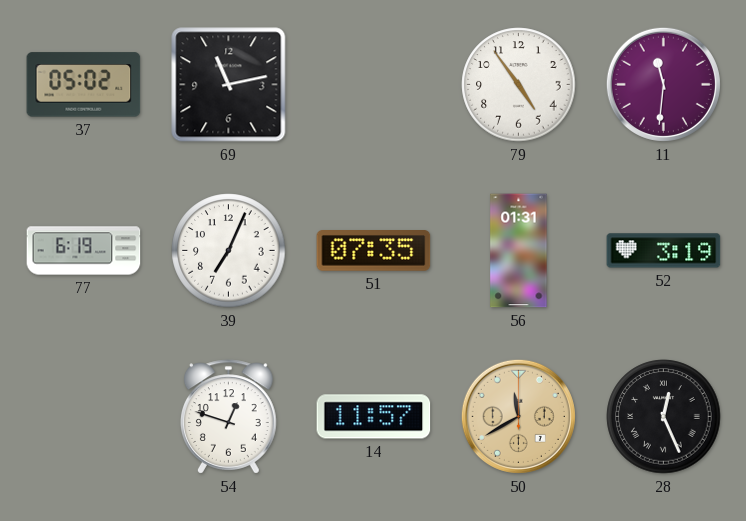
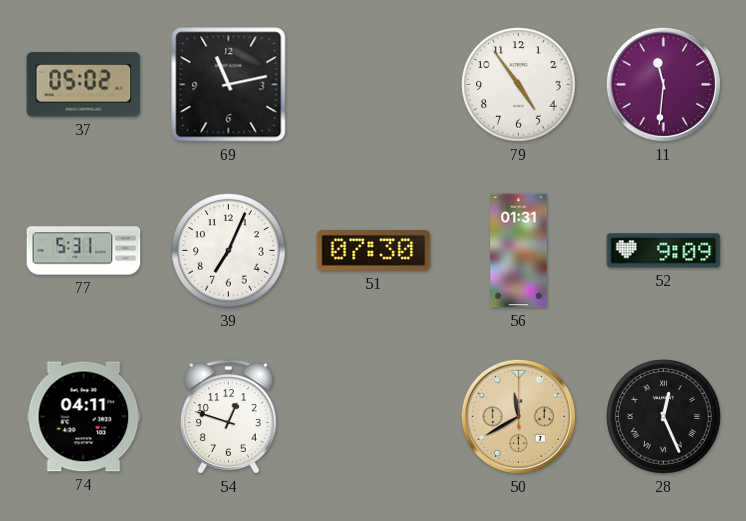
77: 6:19 -> 5:31
51: 07:35 -> 07:30
52: 3:19 -> 9:09
74: none -> 04:11
14: 11:57 -> none
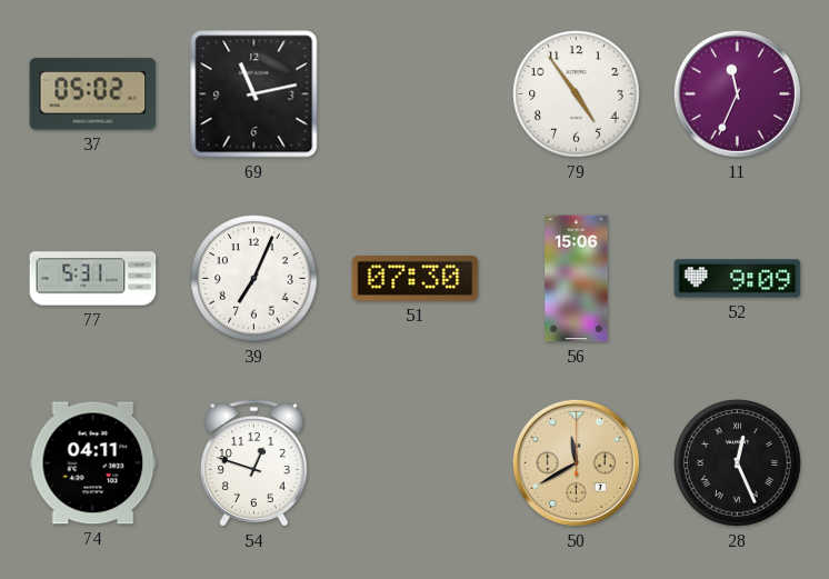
11: 11:31 -> 11:34
56: 01:31 -> 15:06
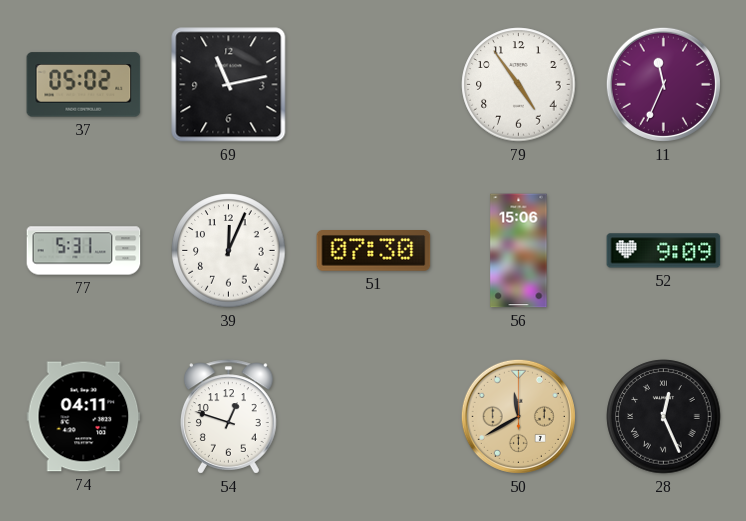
39: 7:04 -> 12:04
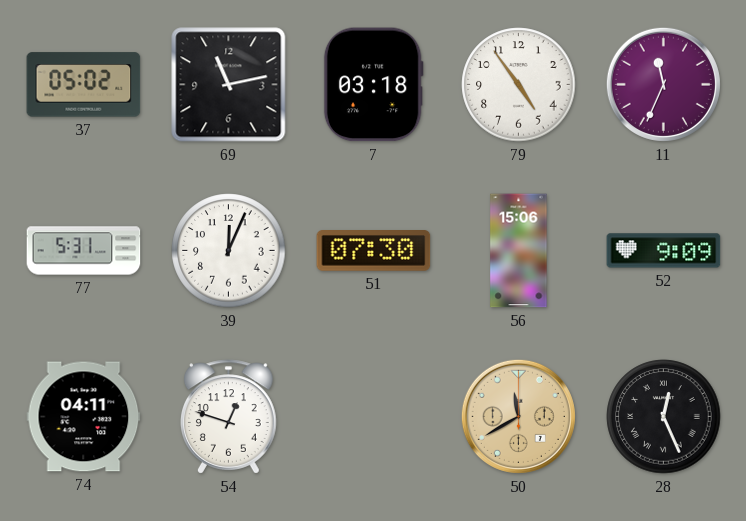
7: none -> 03:18
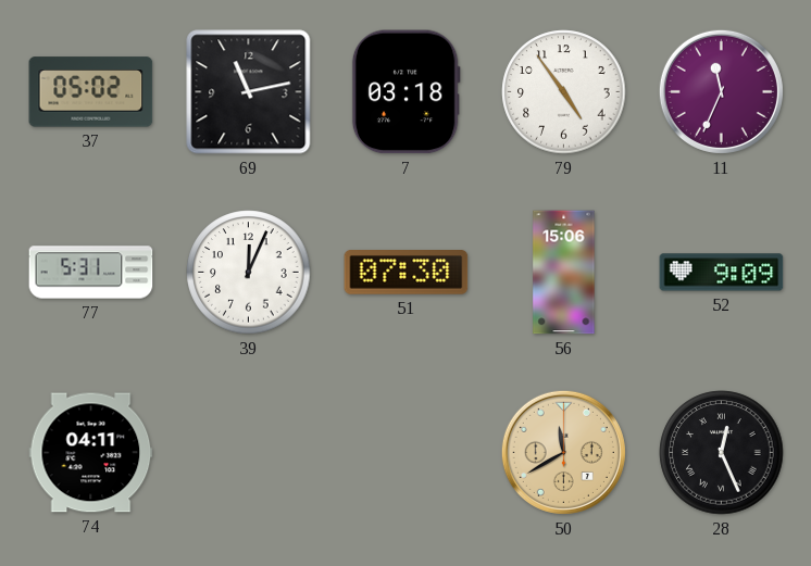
54: 12:48 -> none
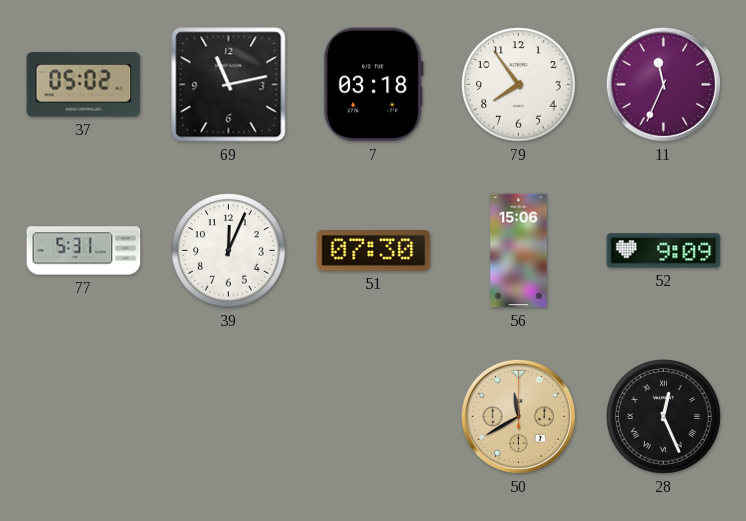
79: 4:54 -> 7:54
74: 04:11 -> none
